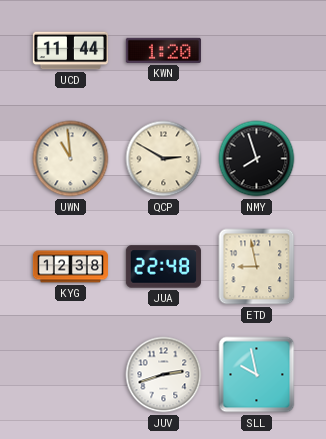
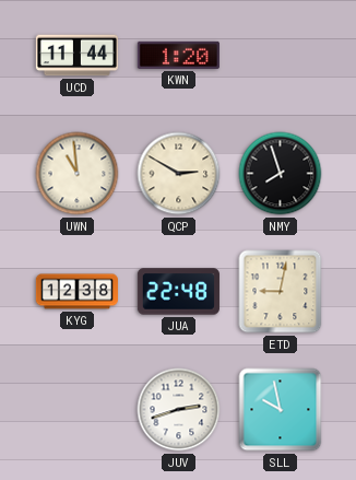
ETD: 8:58 -> 9:02
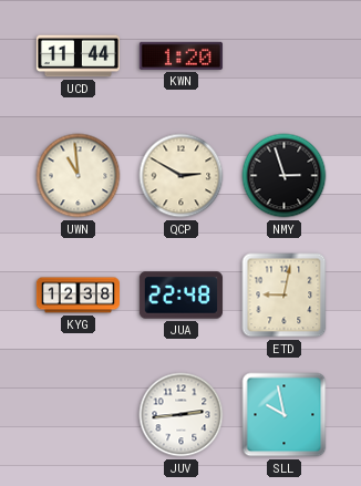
NMY: 7:57 -> 2:57
JUV: 2:42 -> 2:44
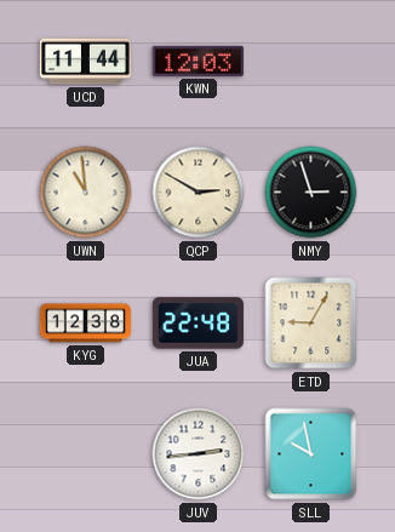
KWN: 1:20 -> 12:03
ETD: 9:02 -> 9:05
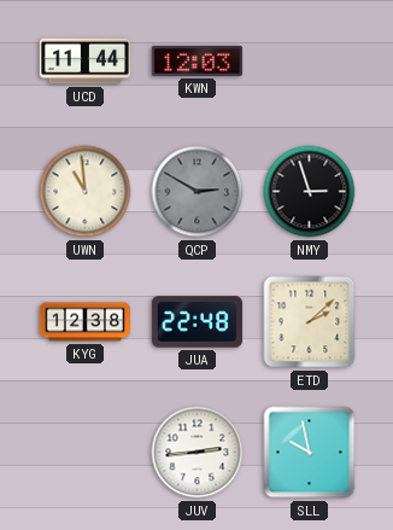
QCP dial: cream -> grey
ETD: 9:05 -> 2:08
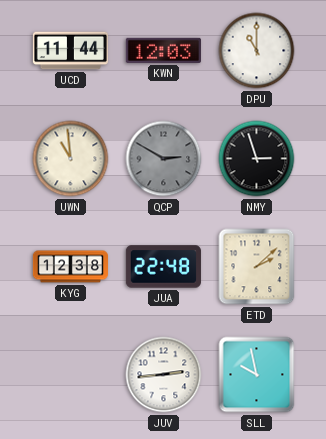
DPU: none -> 11:00
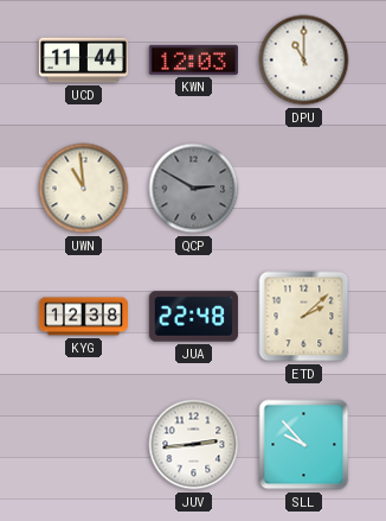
NMY: 2:57 -> none
SLL: 9:58 -> 9:53
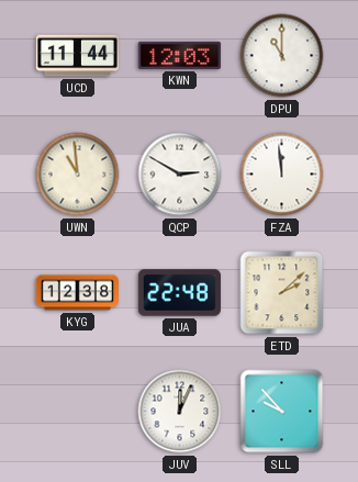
QCP dial: grey -> white
FZA: none -> 11:59
JUV: 2:44 -> 12:04
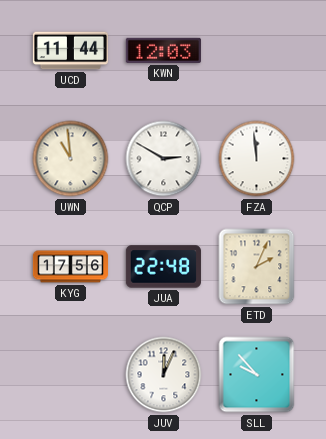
DPU: 11:00 -> none
KYG: 12:38 -> 17:56
ETD: 2:08 -> 2:04
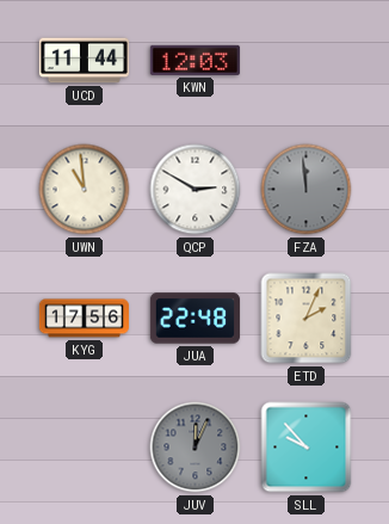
FZA dial: white -> grey
JUV dial: white -> grey
